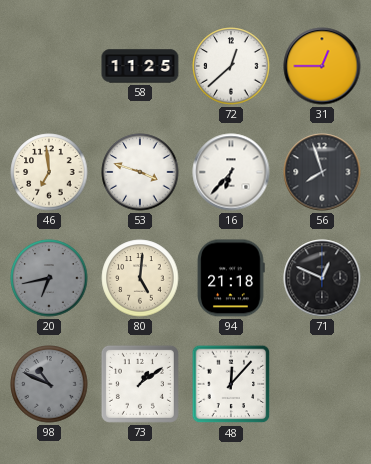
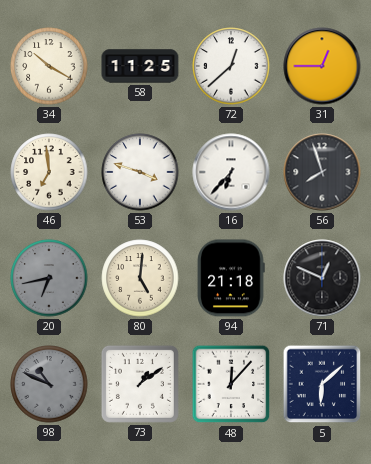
34: none -> 10:20
5: none -> 6:08
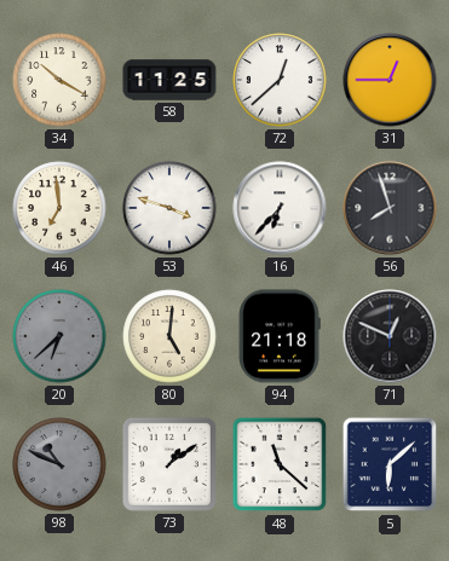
20: 6:43 -> 6:38
48: 12:07 -> 11:22
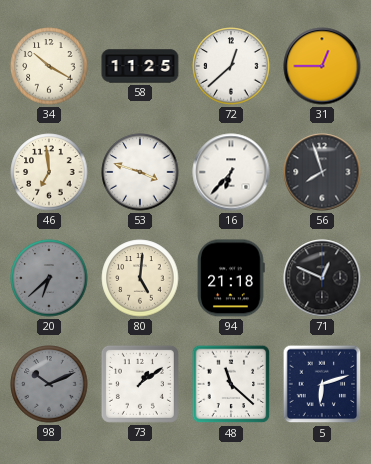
98: 10:49 -> 10:11
5: 6:08 -> 6:12
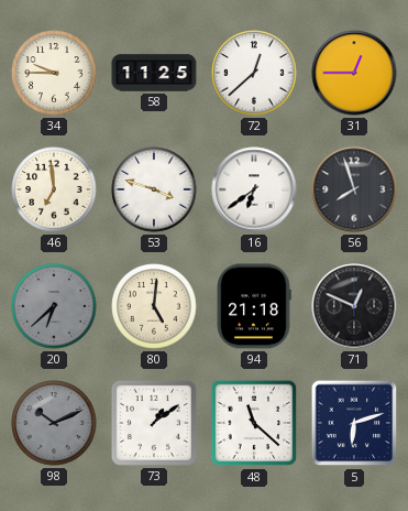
34: 10:20 -> 9:45
16: 6:37 -> 6:39
